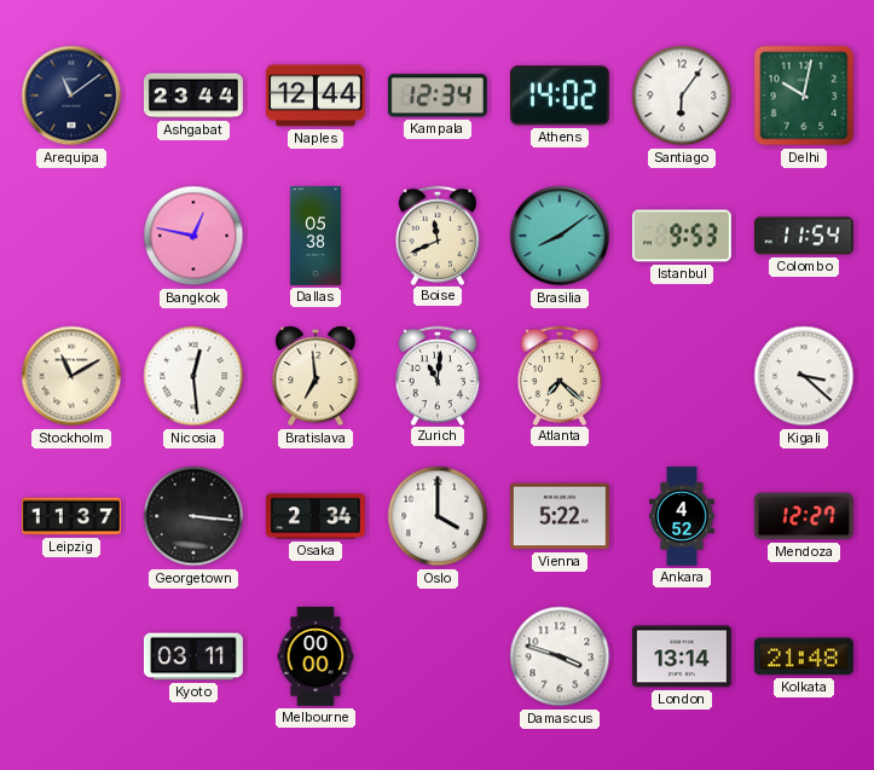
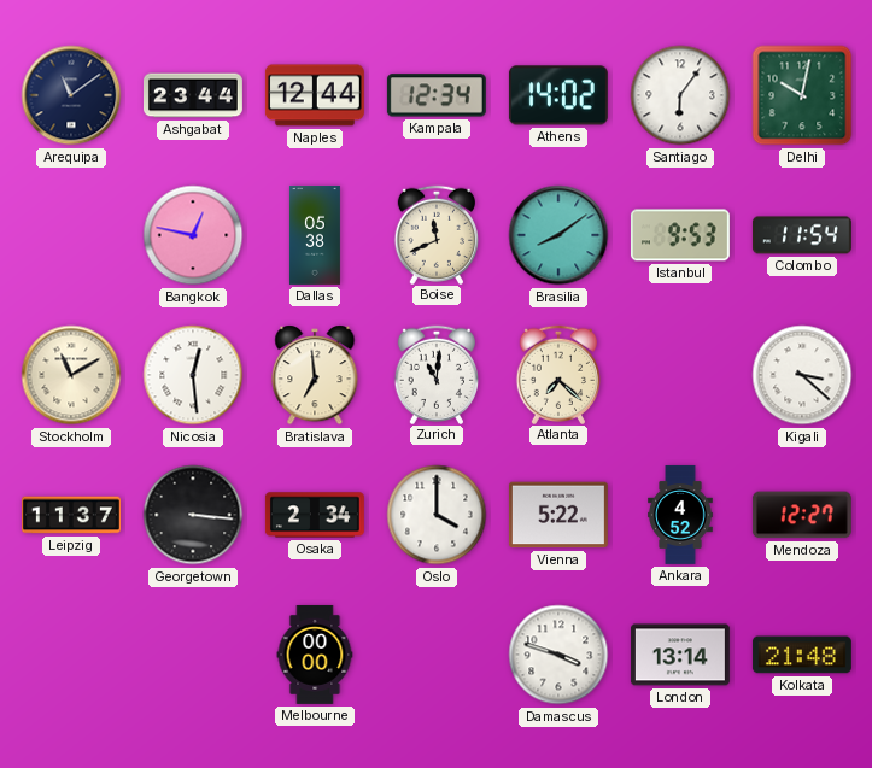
Kyoto: 03:11 -> none
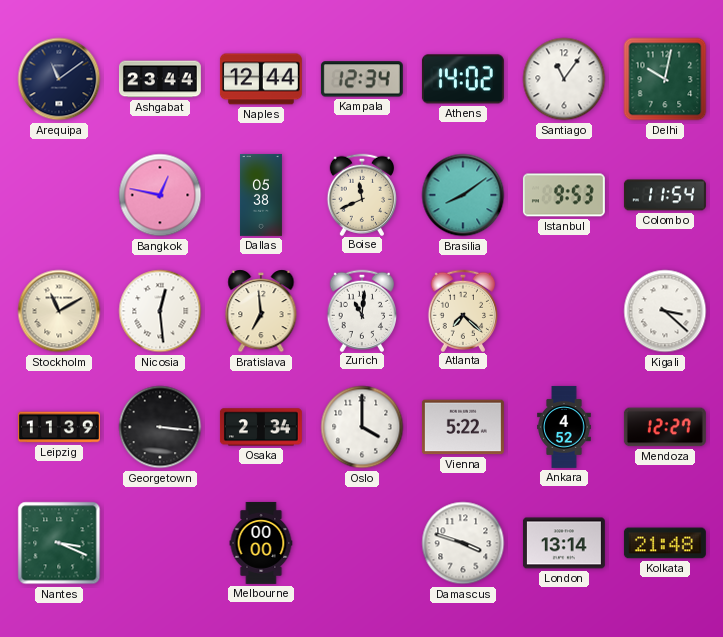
Santiago: 6:06 -> 11:06
Leipzig: 11:37 -> 11:39
Nantes: none -> 3:19
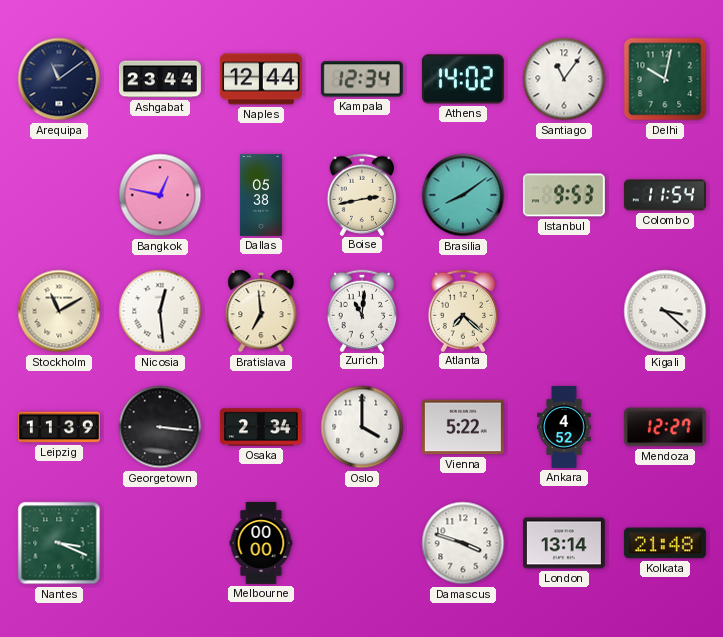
Boise: 11:41 -> 2:43
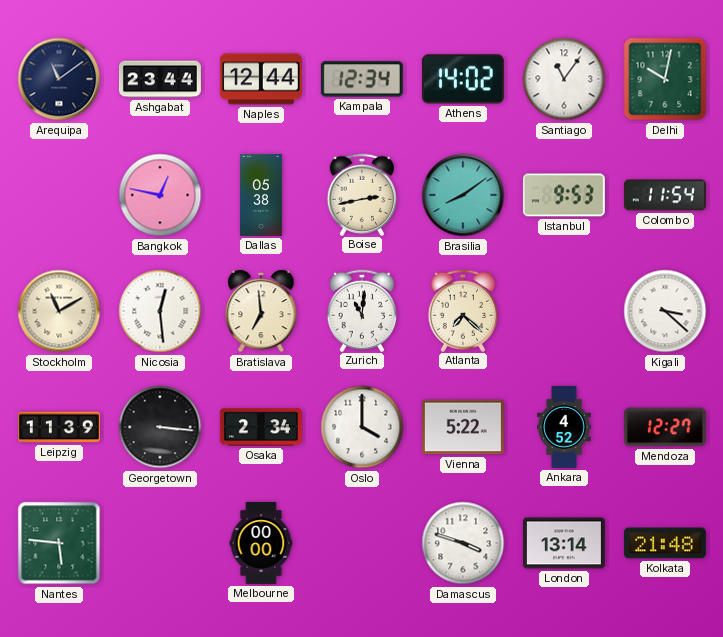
Nantes: 3:19 -> 5:46
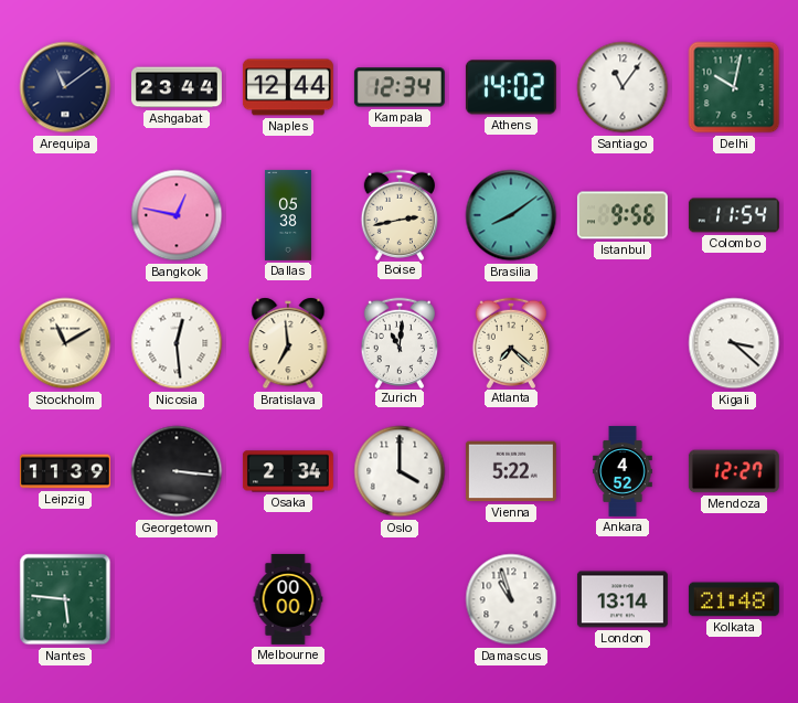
Istanbul: 9:53 -> 9:56
Damascus: 3:48 -> 10:57
